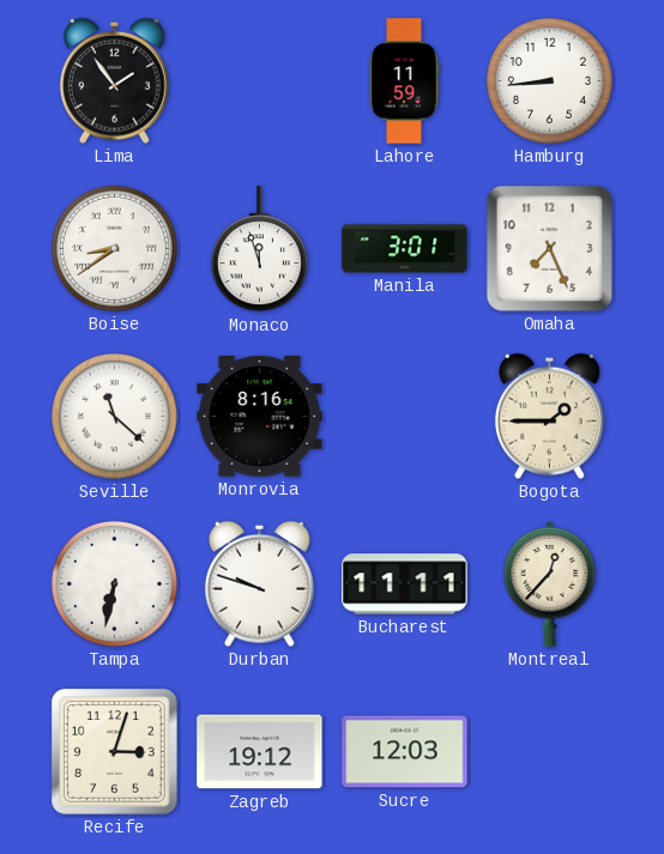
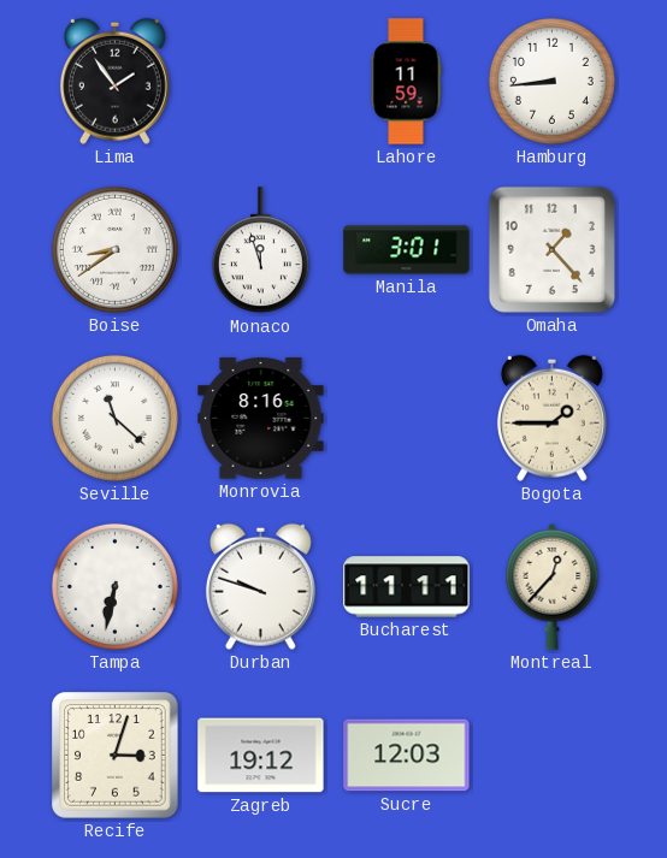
Omaha: 7:26 -> 1:23
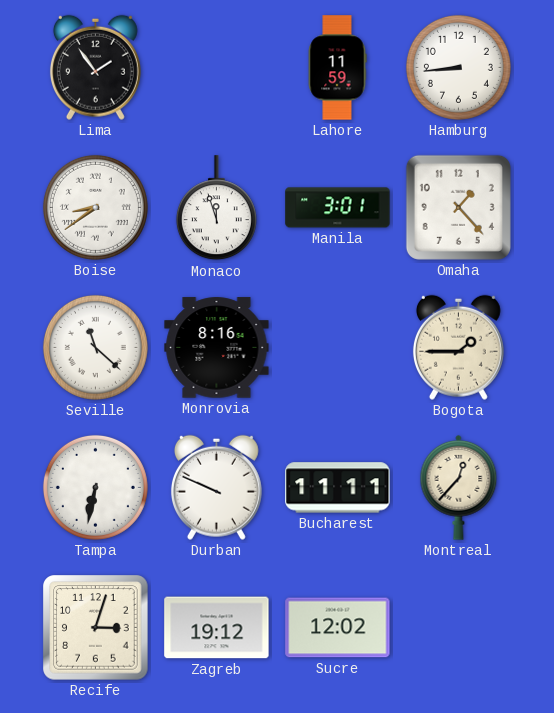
Durban: 9:48 -> 9:49
Sucre: 12:03 -> 12:02
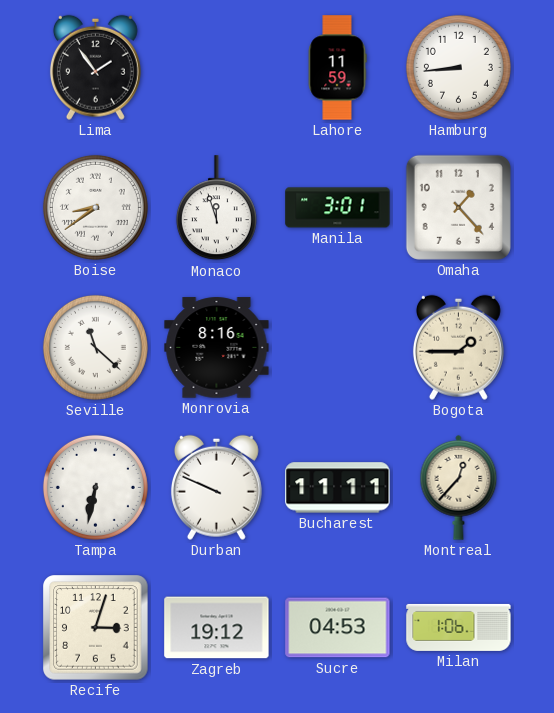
Sucre: 12:02 -> 04:53
Milan: none -> 1:06
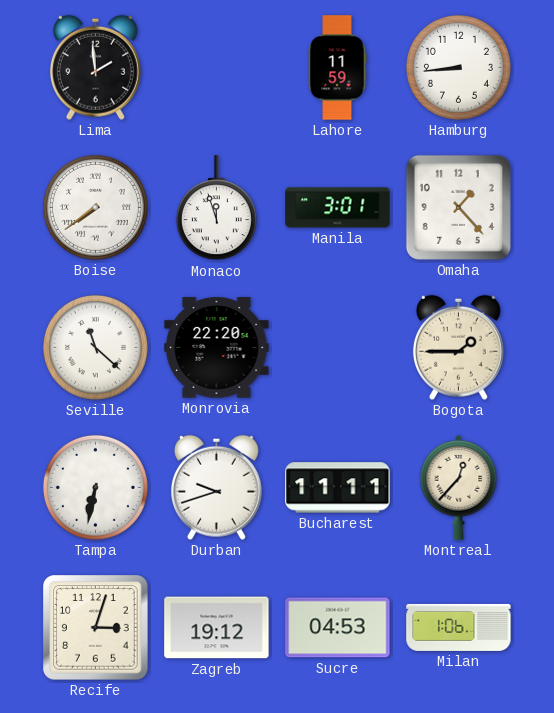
Lima: 1:54 -> 1:59
Boise: 8:39 -> 7:39
Monrovia: 8:16 -> 22:20
Durban: 9:49 -> 9:42
